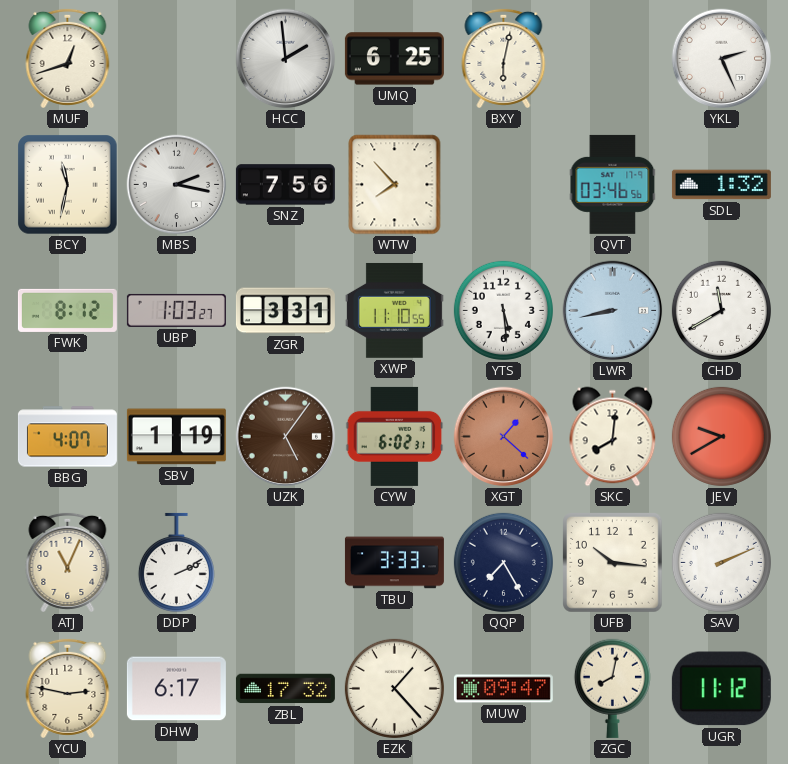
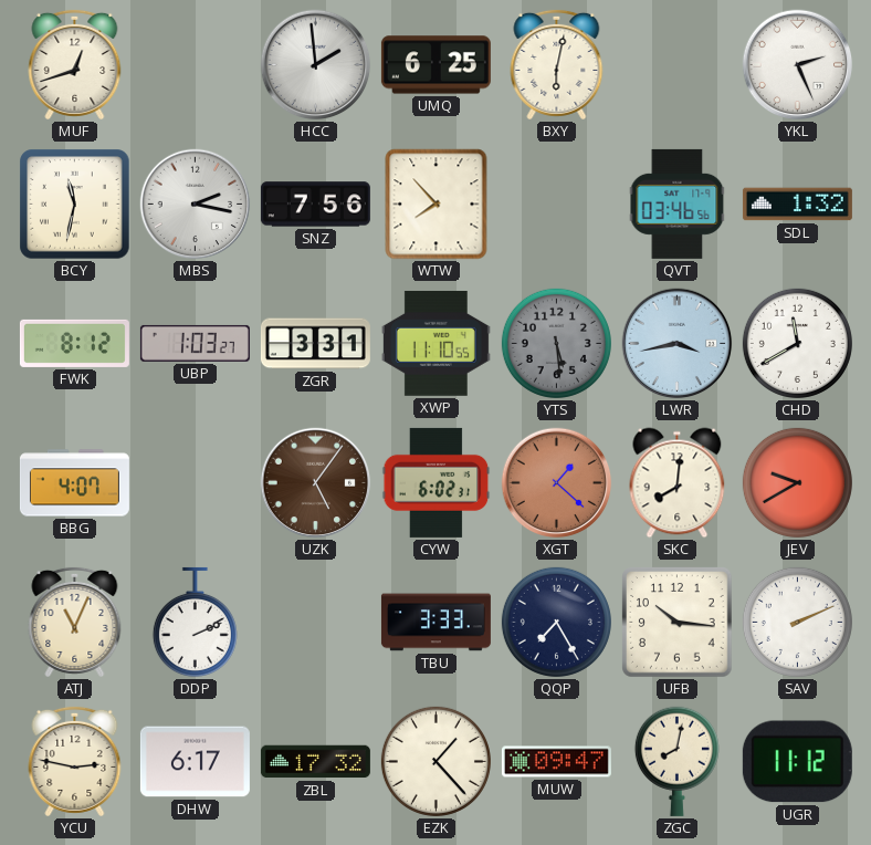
YTS dial: white -> grey
LWR: 8:43 -> 3:43
SBV: 1:19 -> none
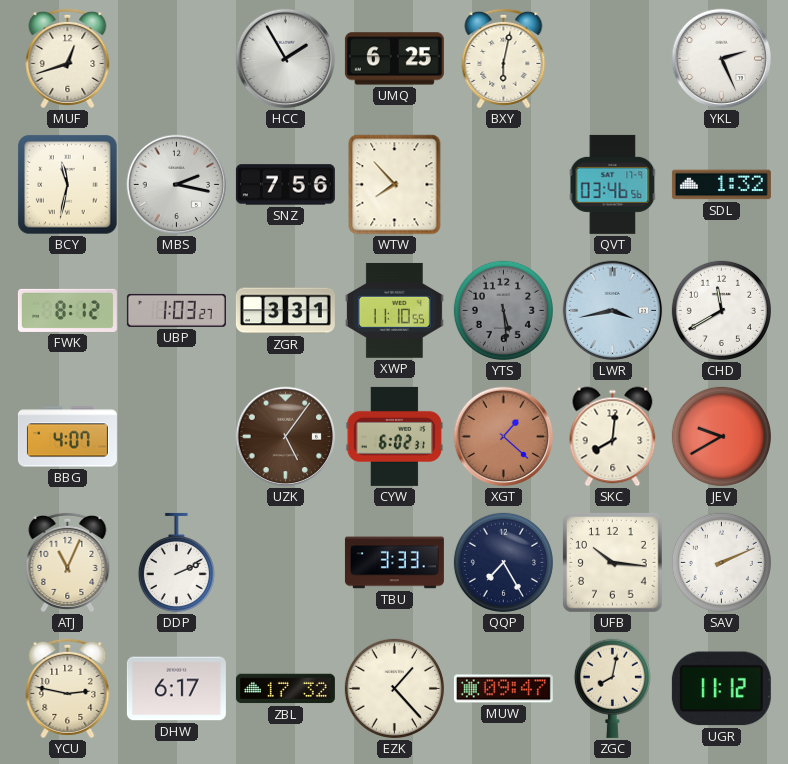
HCC: 1:59 -> 1:55
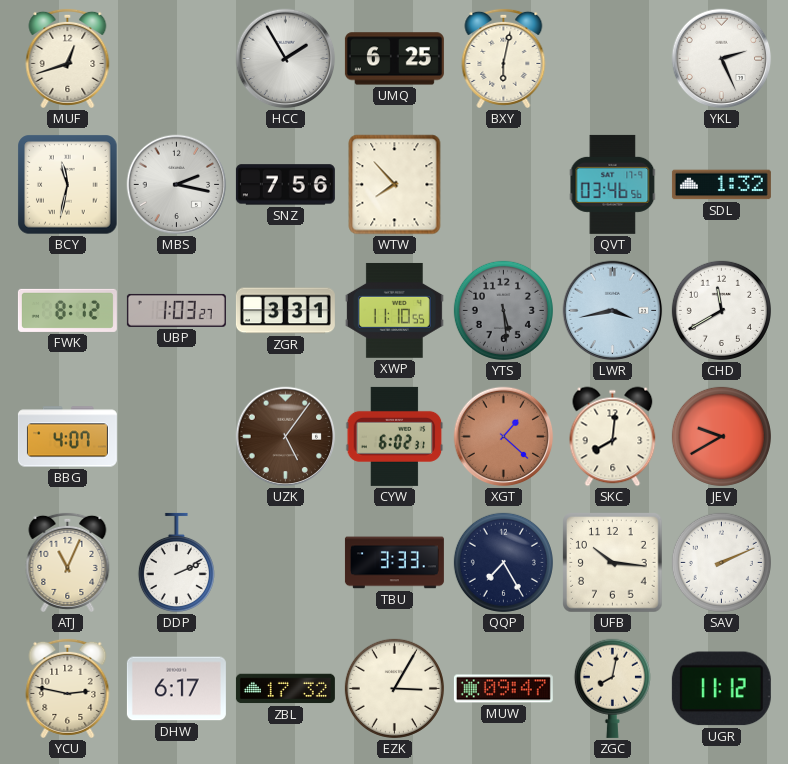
EZK: 1:23 -> 3:05
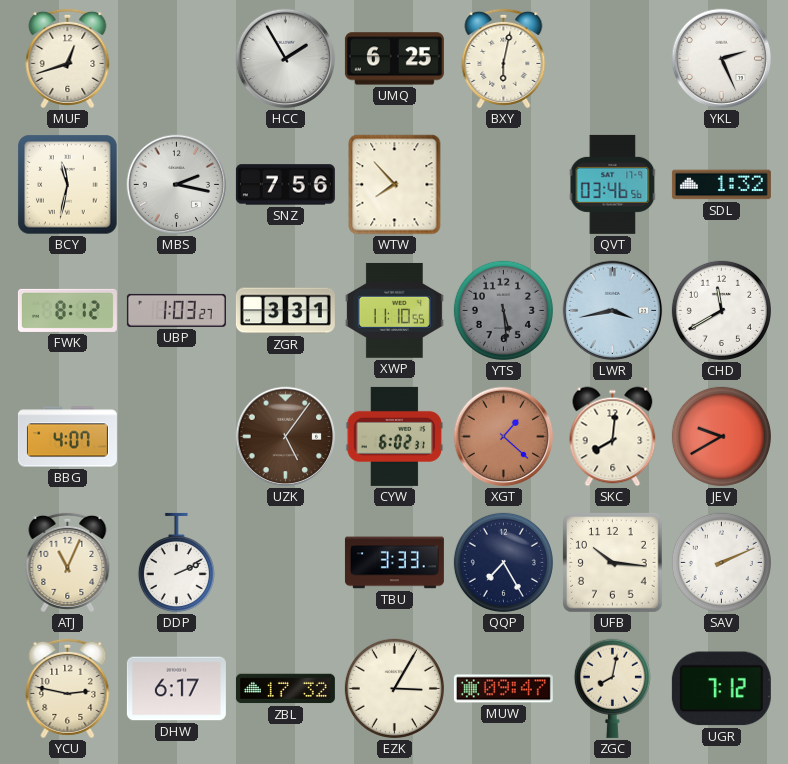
UGR: 11:12 -> 7:12
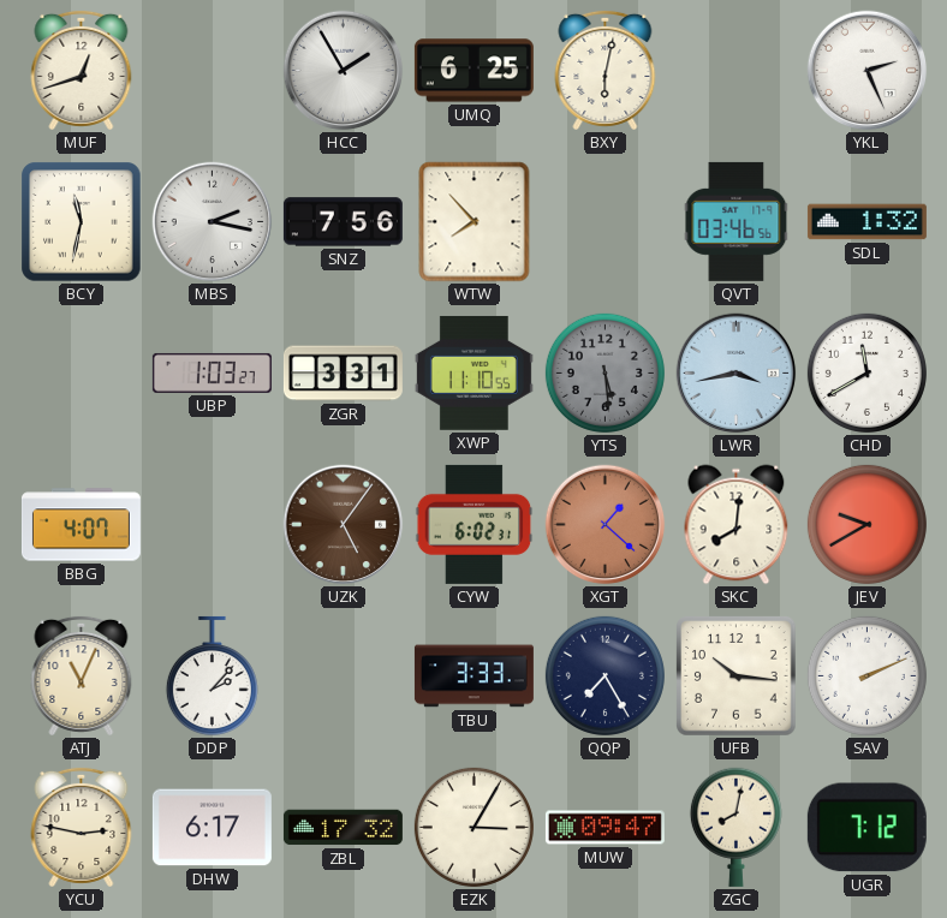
FWK: 8:12 -> none
DDP: 2:11 -> 2:07
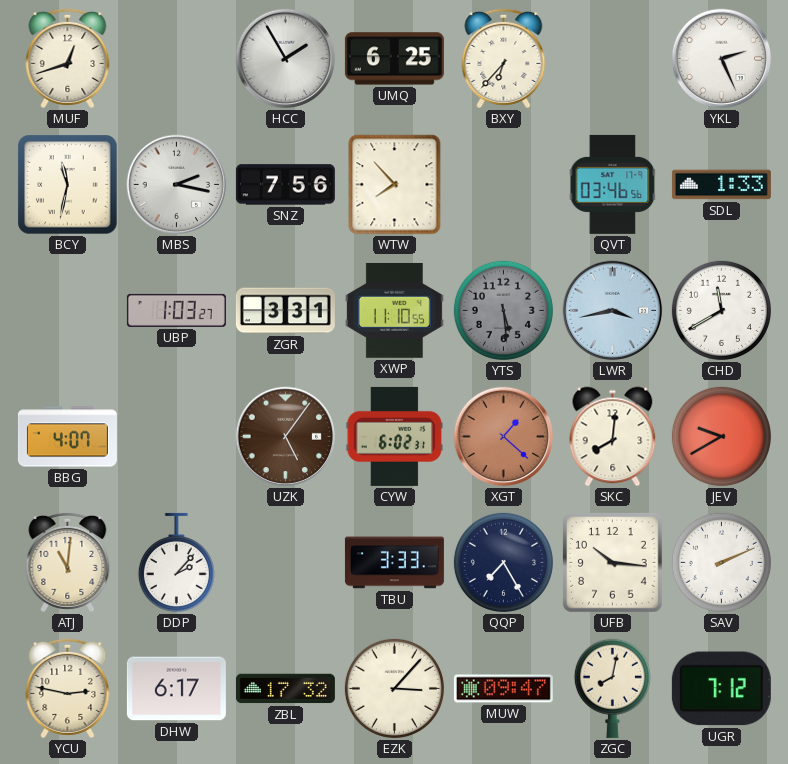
BXY: 6:02 -> 6:37
SDL: 1:32 -> 1:33
ATJ: 11:04 -> 11:01
EZK: 3:05 -> 3:07
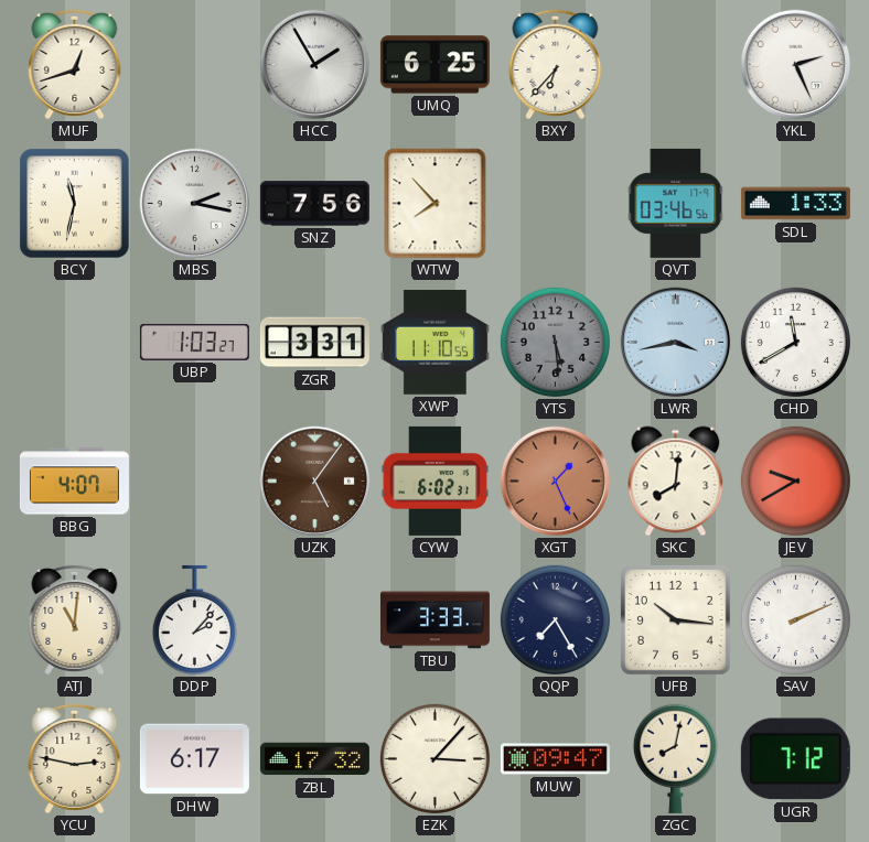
XGT: 1:22 -> 1:26
